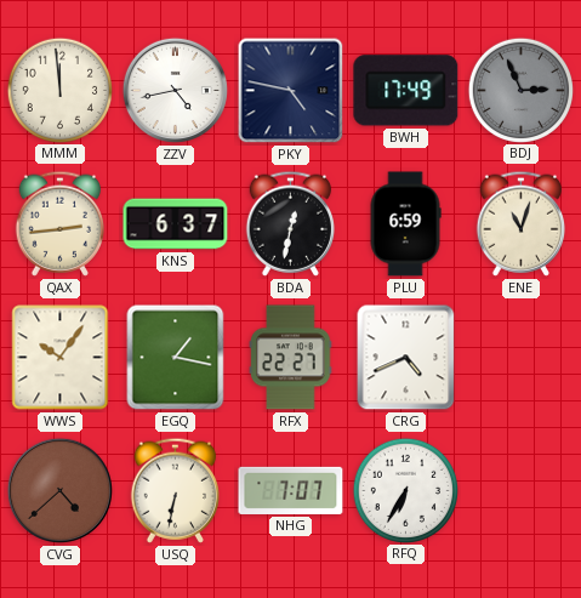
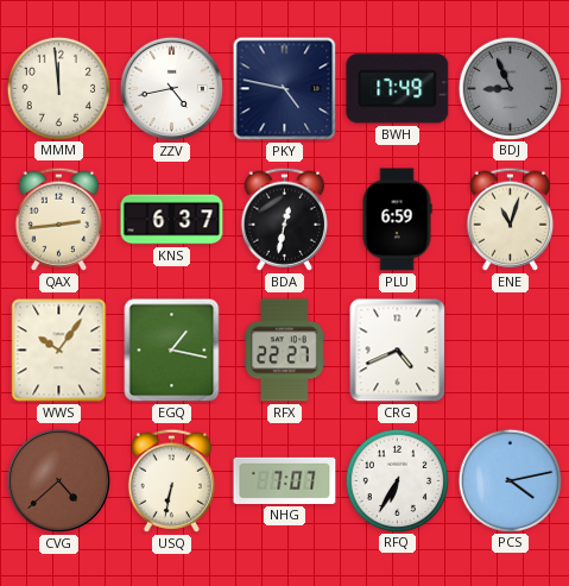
BDJ: 2:56 -> 8:56
PCS: none -> 4:13
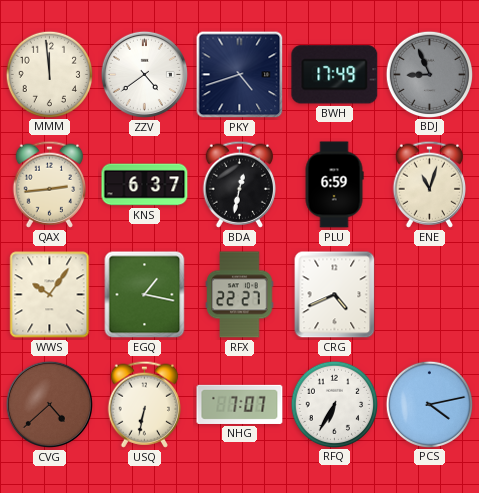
ZZV: 4:43 -> 4:39
PKY: 4:47 -> 4:42
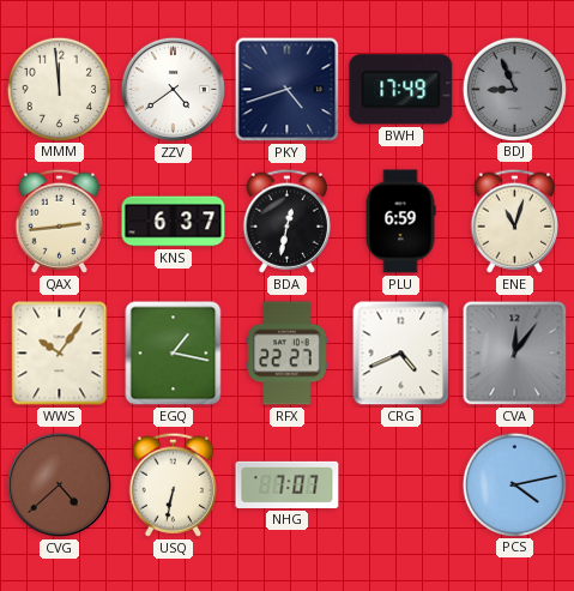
CVA: none -> 12:06
RFQ: 6:35 -> none
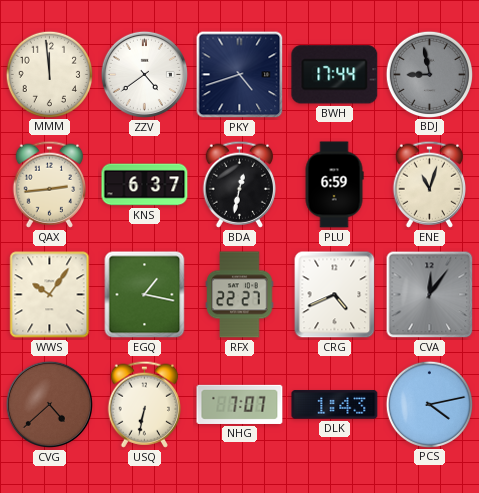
BWH: 17:49 -> 17:44
BDJ: 8:56 -> 8:58
DLK: none -> 1:43
